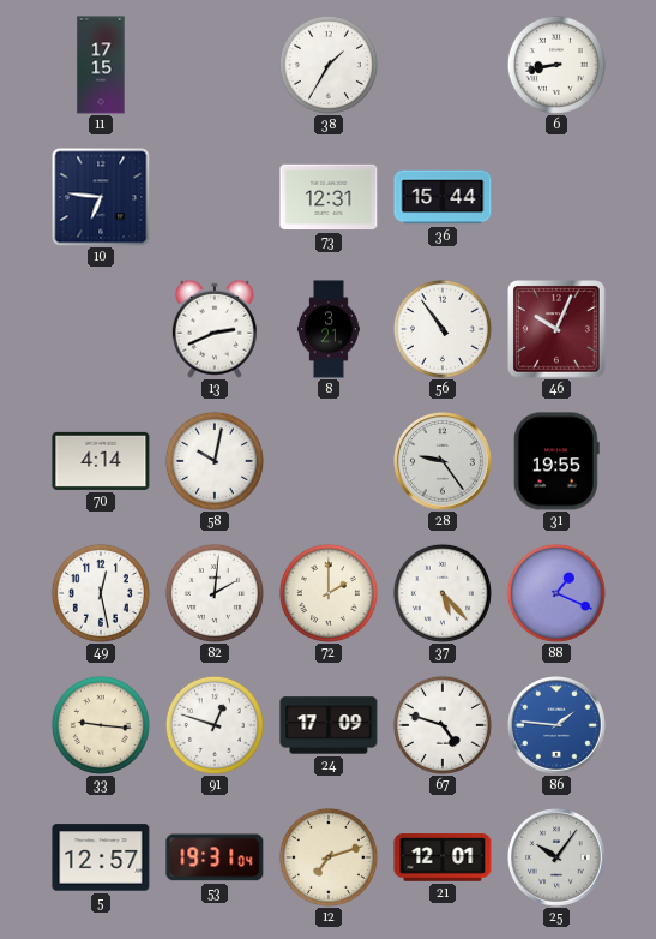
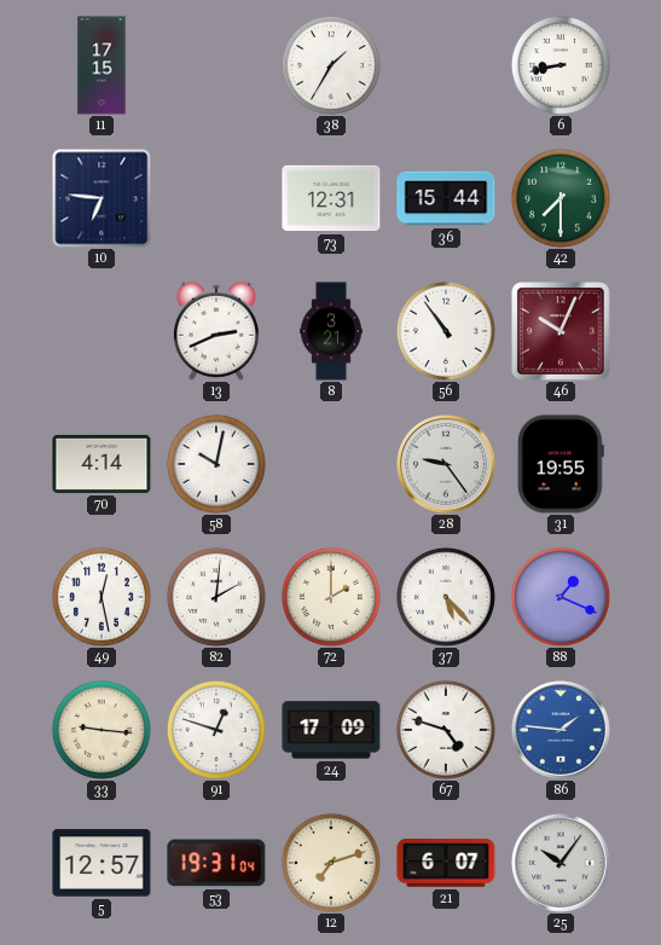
42: none -> 7:30
21: 12:01 -> 6:07
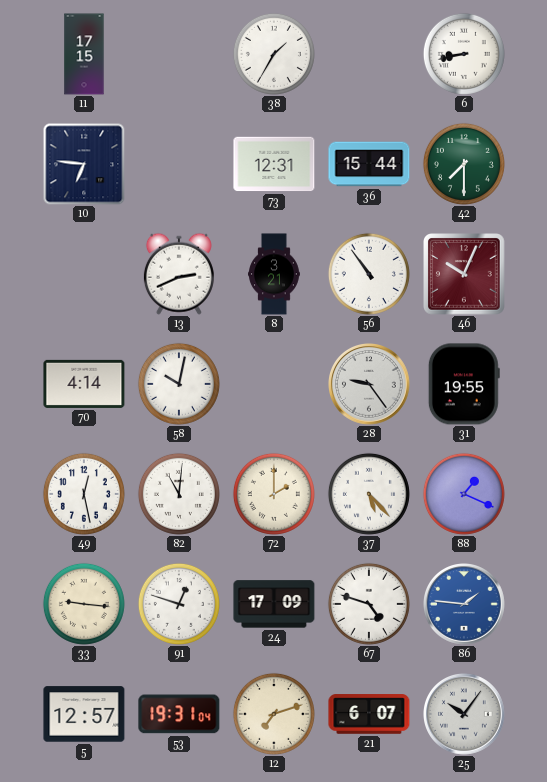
82: 2:01 -> 11:01
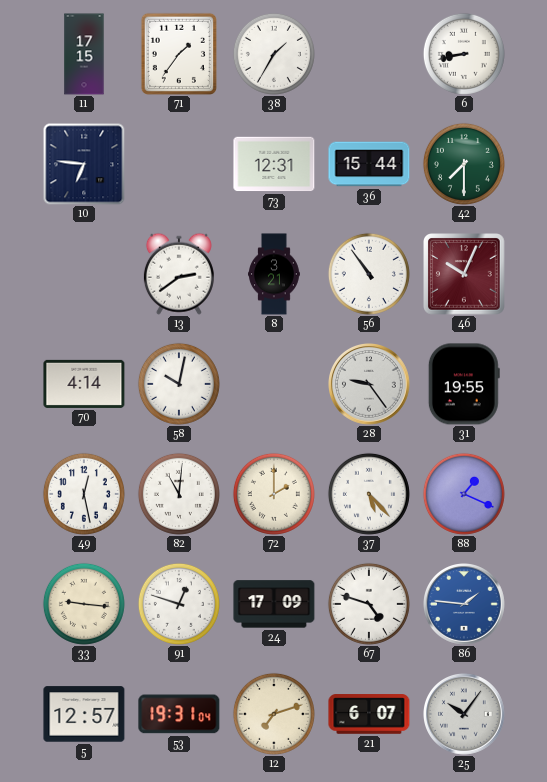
71: none -> 1:36
13: 2:41 -> 2:39
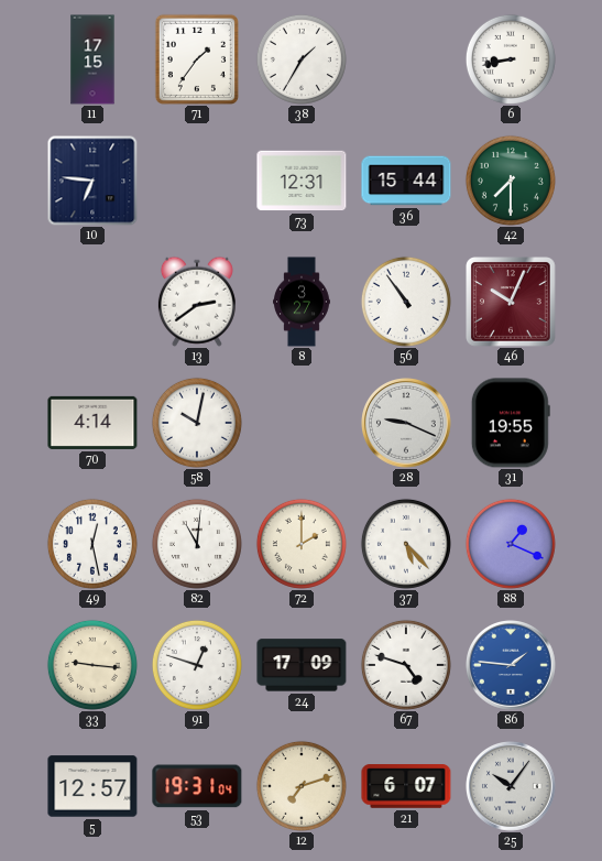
8: 3:21 -> 3:27
28: 9:24 -> 9:19
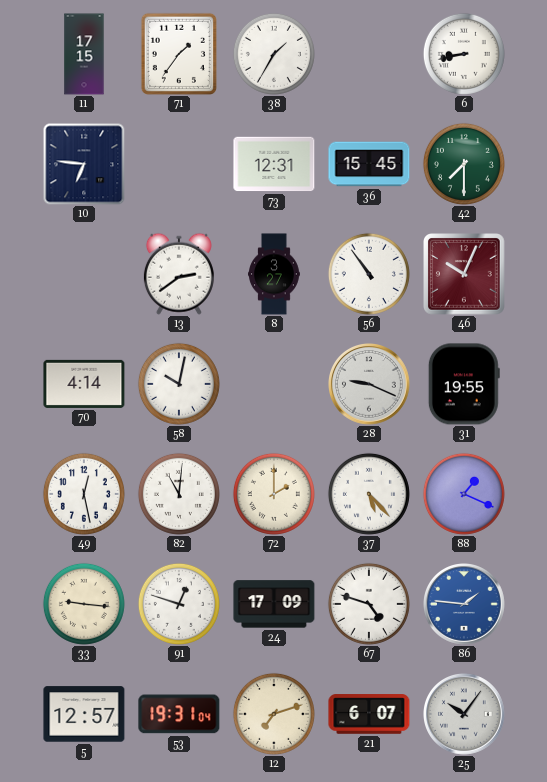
36: 15:44 -> 15:45
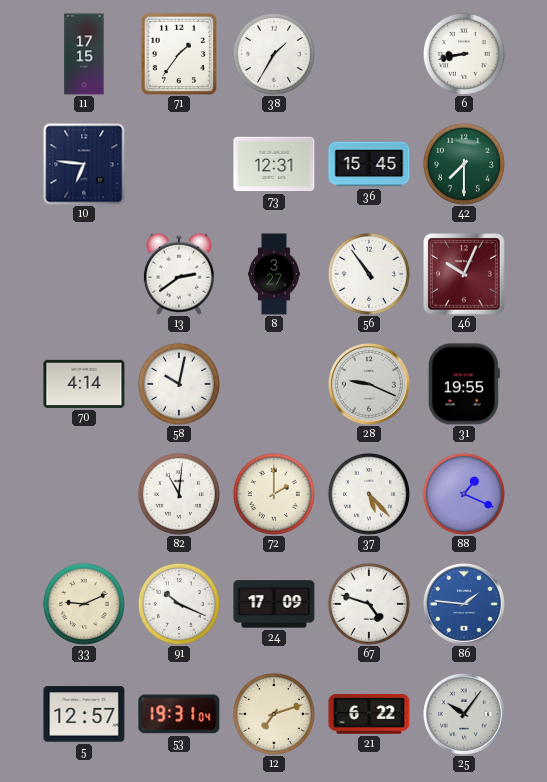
49: 12:28 -> none
33: 9:16 -> 9:11
91: 12:48 -> 10:19
21: 6:07 -> 6:22
